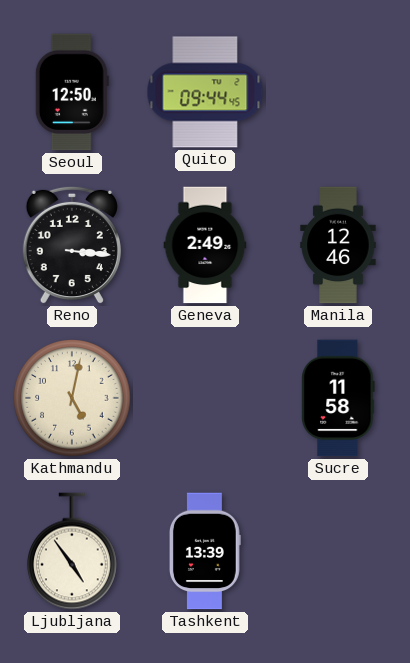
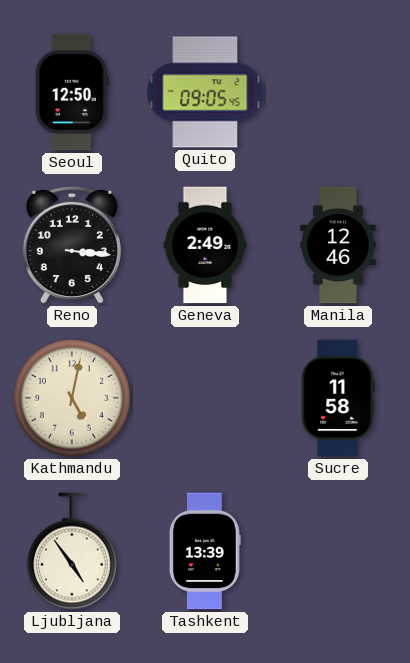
Quito: 09:44 -> 09:05
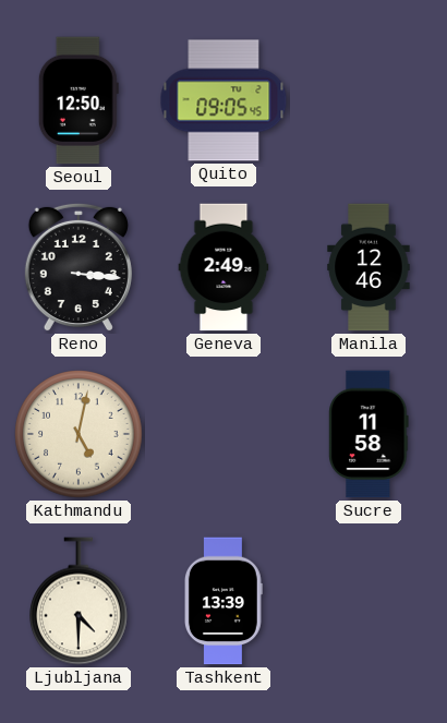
Ljubljana: 4:54 -> 4:30
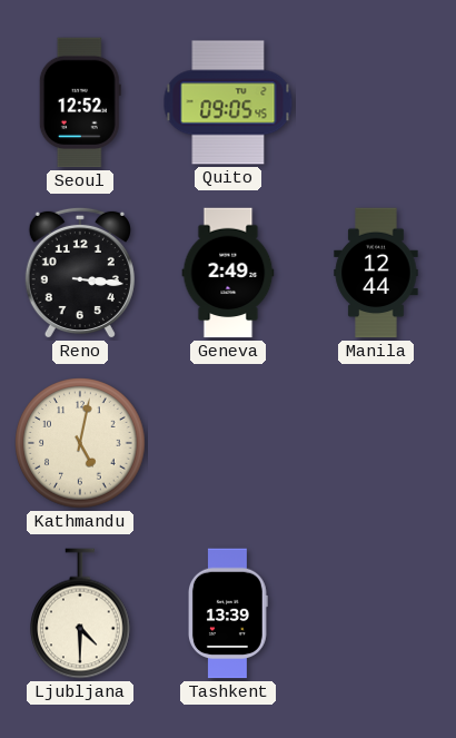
Seoul: 12:50 -> 12:52
Manila: 12:46 -> 12:44
Sucre: 11:58 -> none
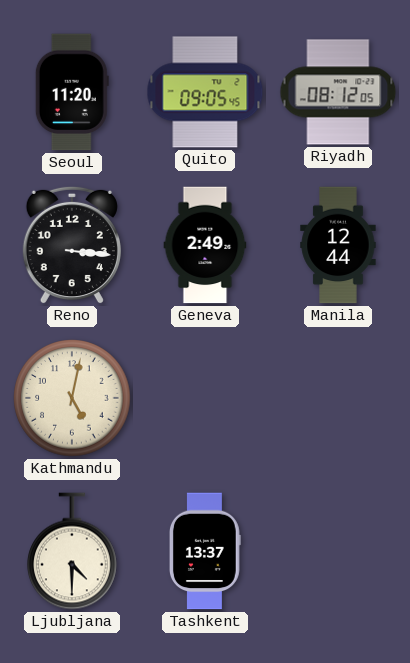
Seoul: 12:52 -> 11:20
Riyadh: none -> 08:12
Tashkent: 13:39 -> 13:37
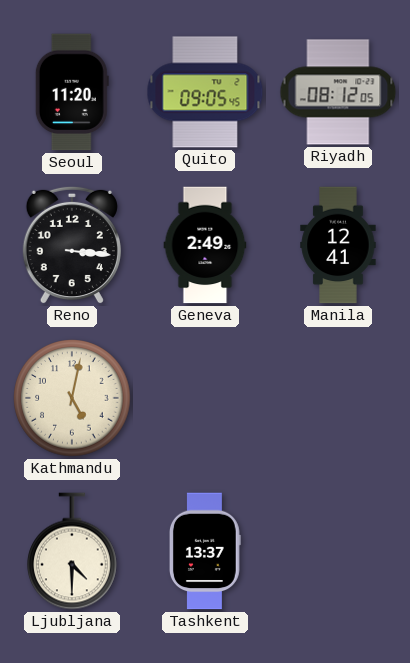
Manila: 12:44 -> 12:41
